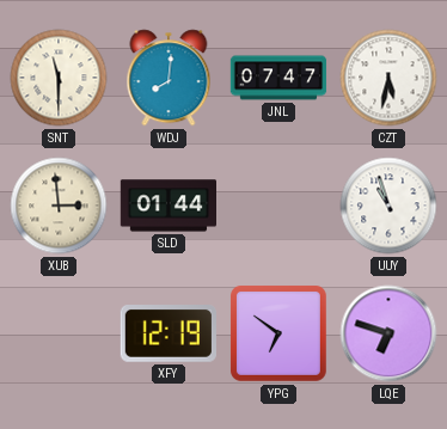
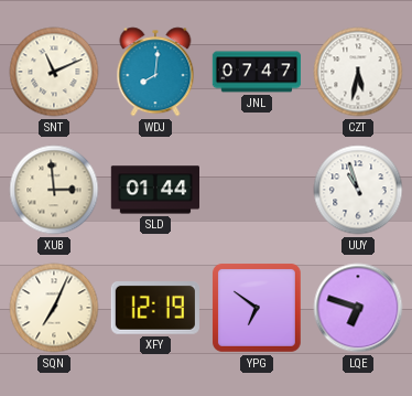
SNT: 11:30 -> 11:11
SQN: none -> 7:04
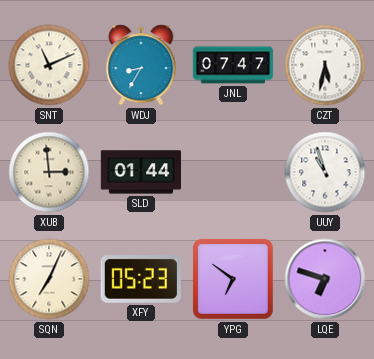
WDJ: 8:01 -> 8:35
XFY: 12:19 -> 05:23
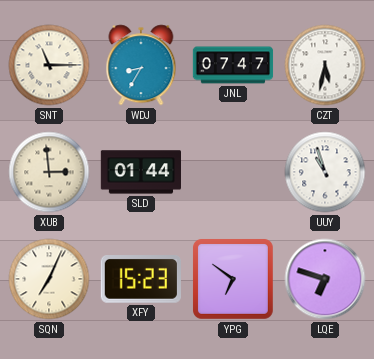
SNT: 11:11 -> 11:15
XFY: 05:23 -> 15:23
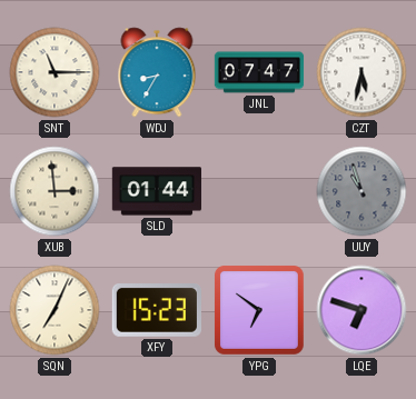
UUY dial: white -> grey
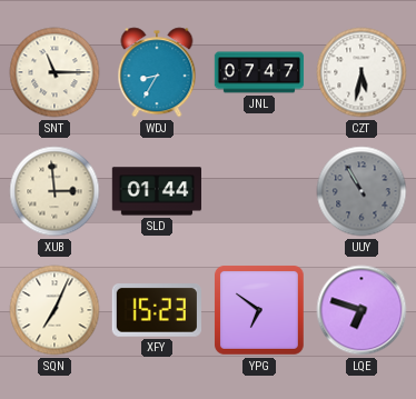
UUY: 10:57 -> 10:55
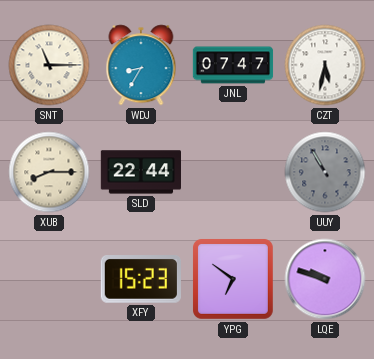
XUB: 2:59 -> 8:15
SLD: 01:44 -> 22:44
SQN: 7:04 -> none
LQE: 6:48 -> 9:48
